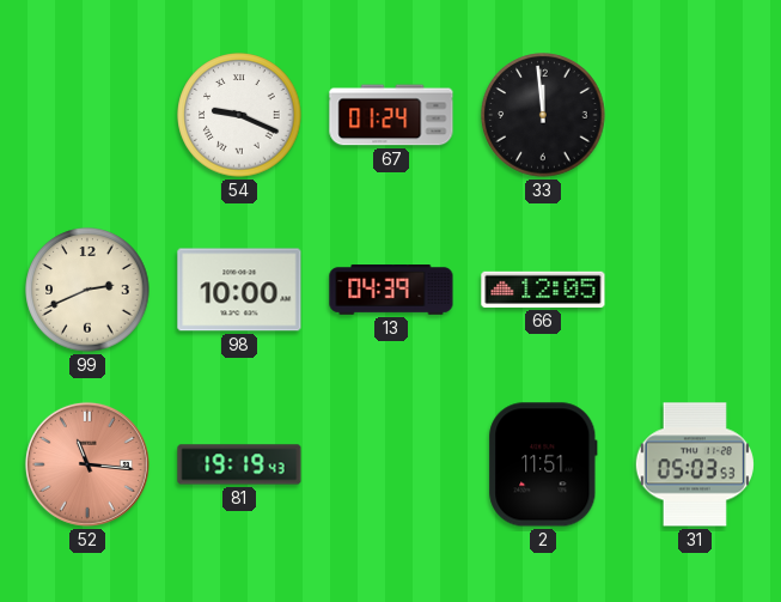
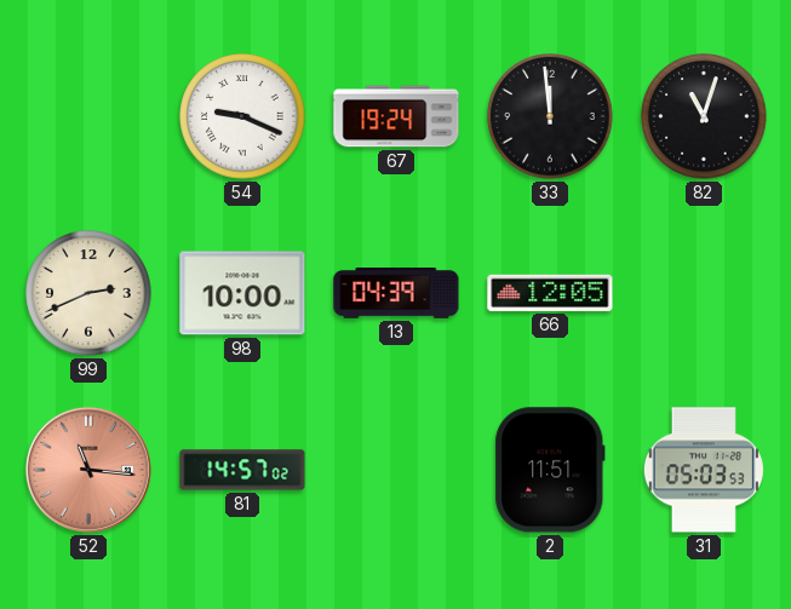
67: 01:24 -> 19:24
82: none -> 11:03
81: 19:19 -> 14:57
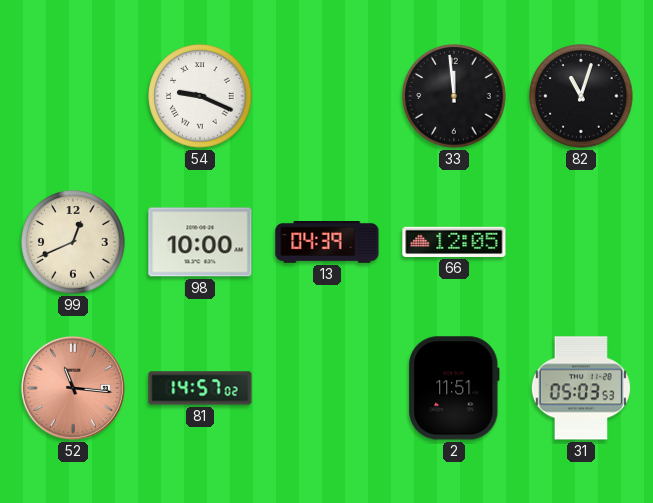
67: 19:24 -> none
99: 2:41 -> 12:41
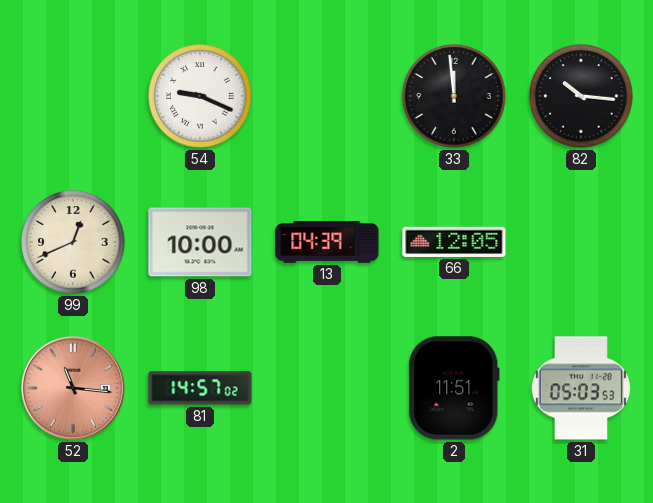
82: 11:03 -> 10:16
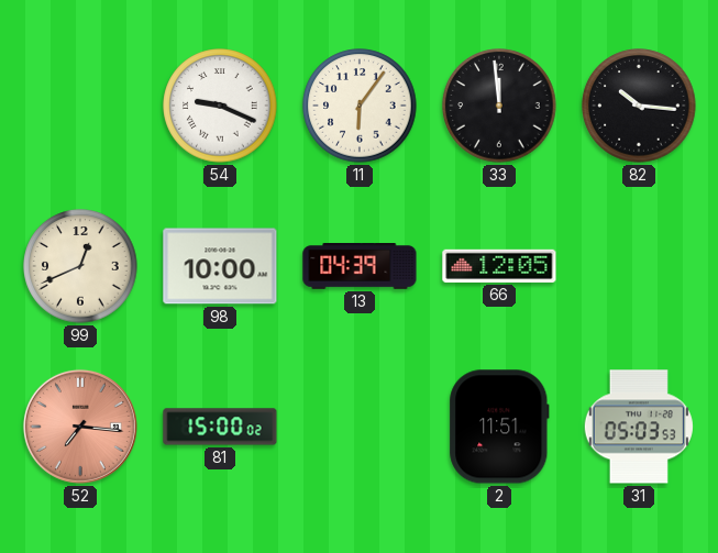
11: none -> 6:06
52: 11:16 -> 7:16
81: 14:57 -> 15:00
